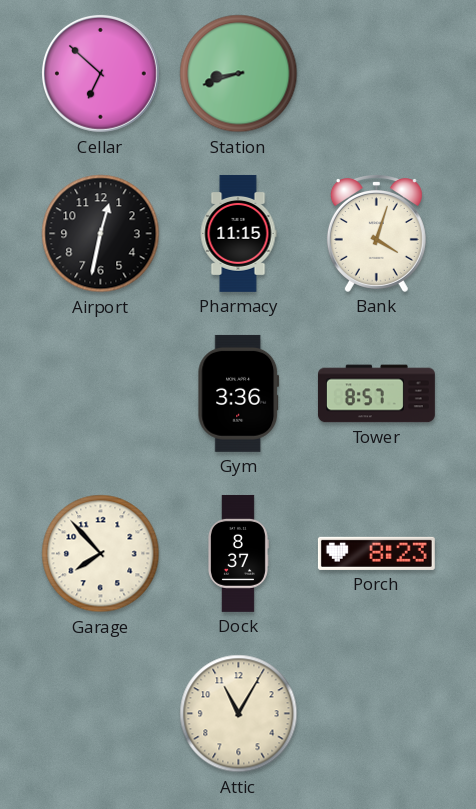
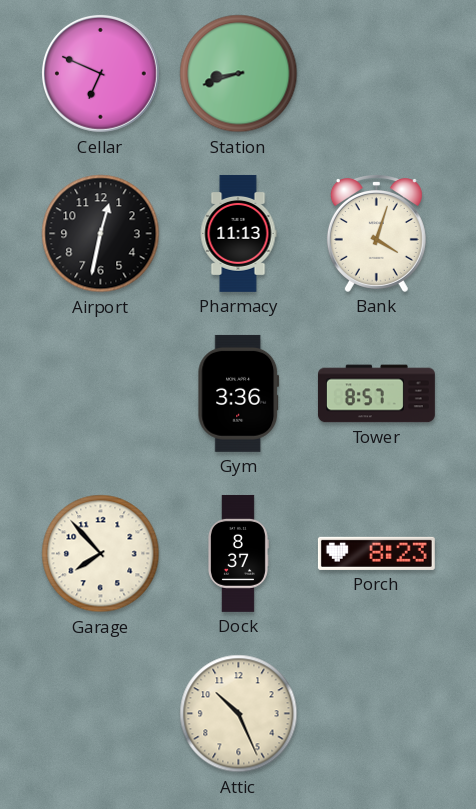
Cellar: 6:52 -> 6:49
Pharmacy: 11:15 -> 11:13
Attic: 11:05 -> 10:26
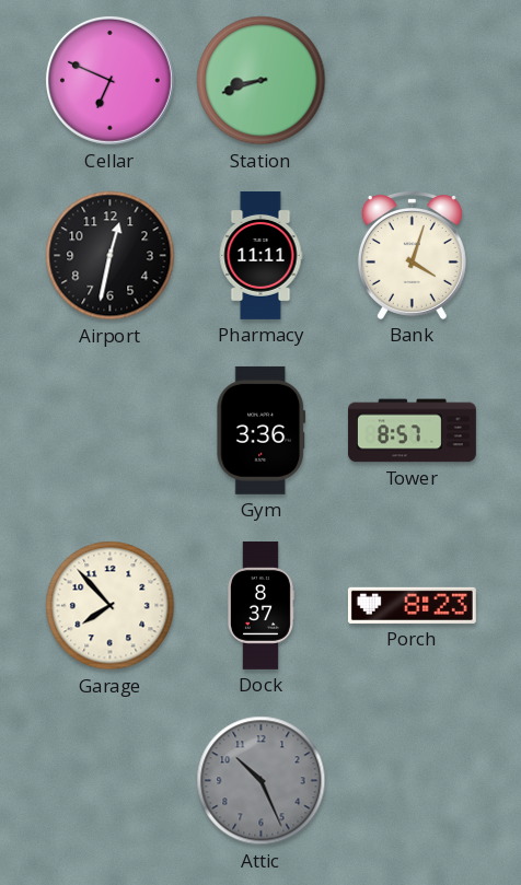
Pharmacy: 11:13 -> 11:11
Attic dial: cream -> grey
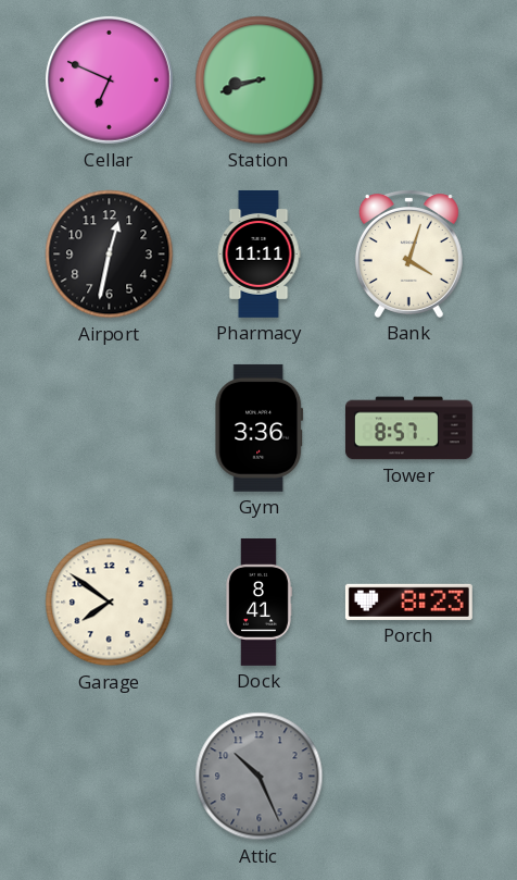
Garage: 7:53 -> 7:51
Dock: 8:37 -> 8:41
